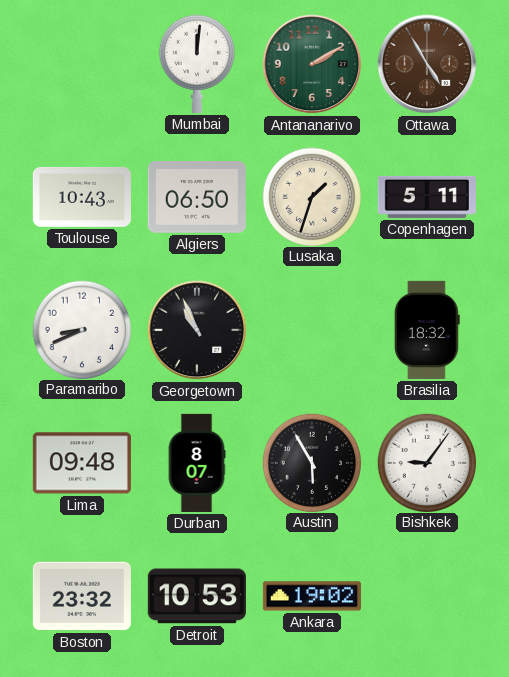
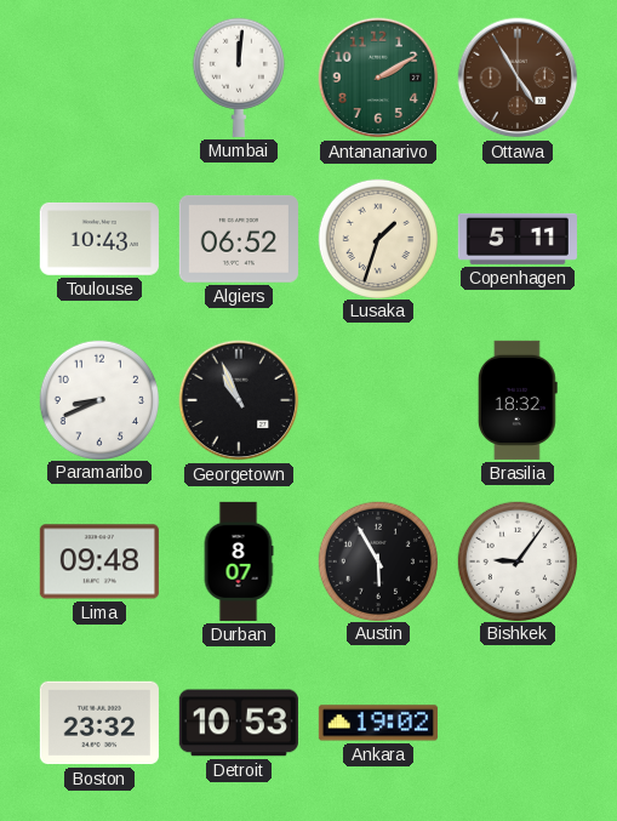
Algiers: 06:50 -> 06:52
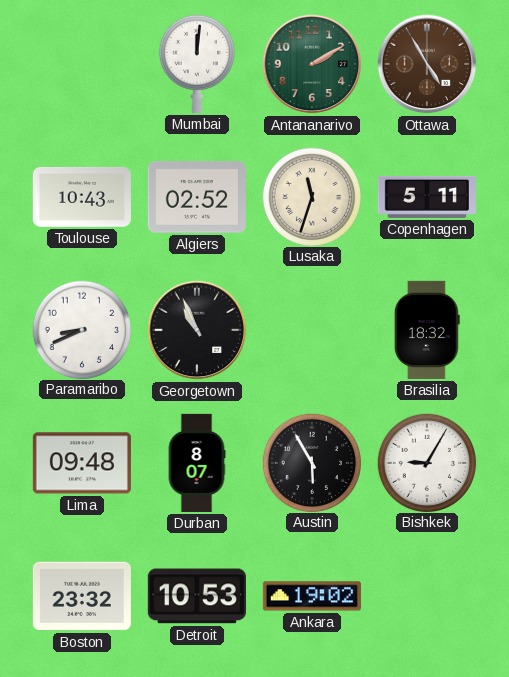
Algiers: 06:52 -> 02:52
Lusaka: 1:33 -> 11:33
Bishkek: 9:06 -> 9:05
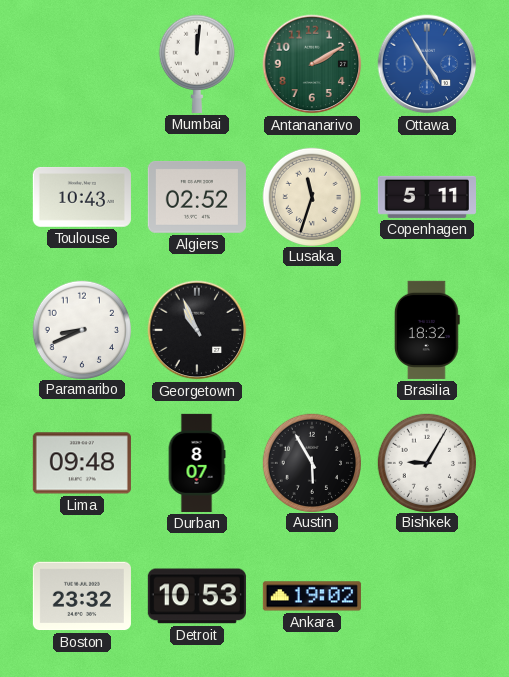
Ottawa dial: brown -> blue
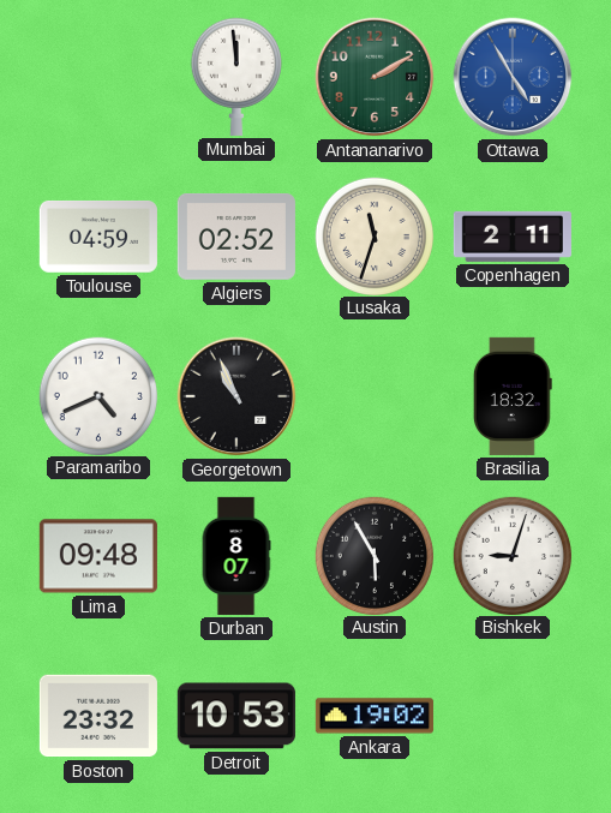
Mumbai: 12:01 -> 11:59
Toulouse: 10:43 -> 04:59
Copenhagen: 5:11 -> 2:11
Paramaribo: 8:41 -> 4:41
Bishkek: 9:05 -> 9:03
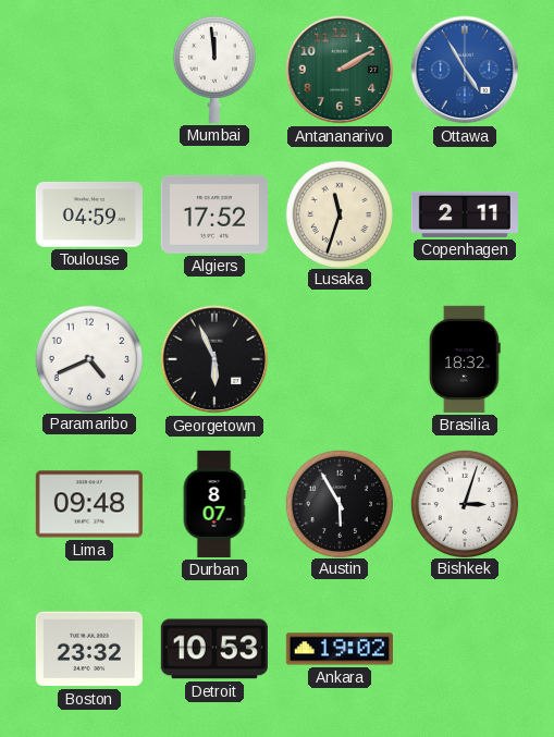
Algiers: 02:52 -> 17:52
Georgetown: 10:56 -> 5:56
Bishkek: 9:03 -> 3:03
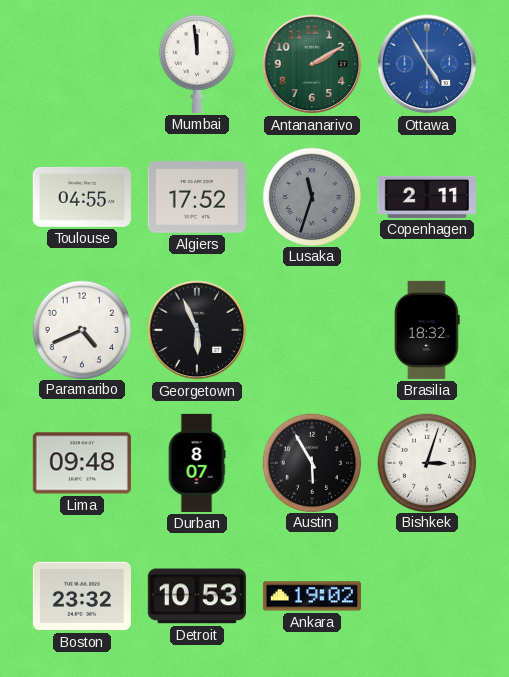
Toulouse: 04:59 -> 04:55
Lusaka dial: cream -> grey
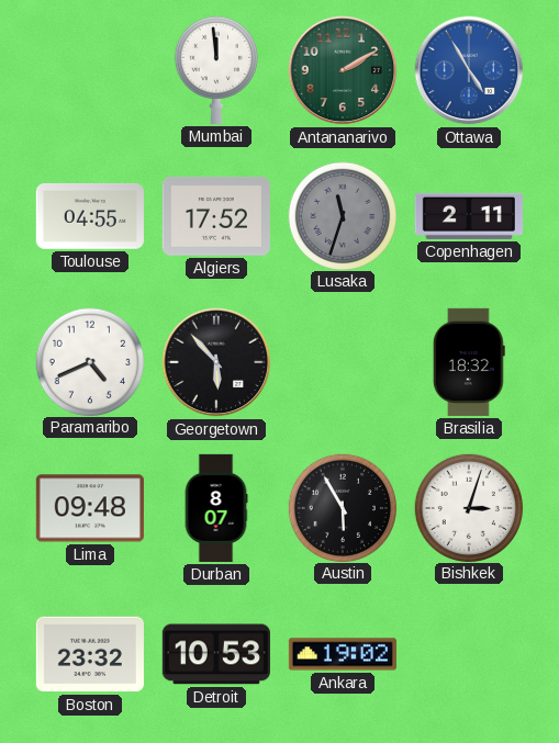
Georgetown: 5:56 -> 5:53
